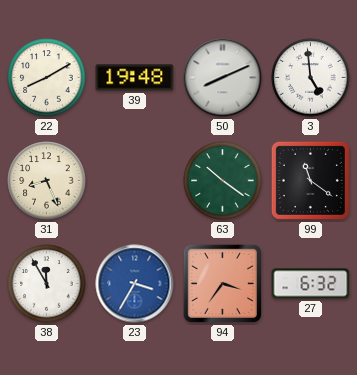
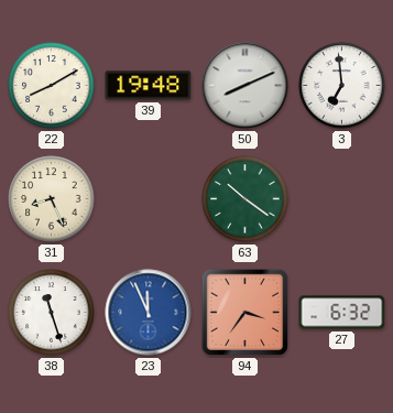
3: 4:59 -> 6:59
99: 11:21 -> none
38: 11:55 -> 11:27
23: 3:35 -> 11:56
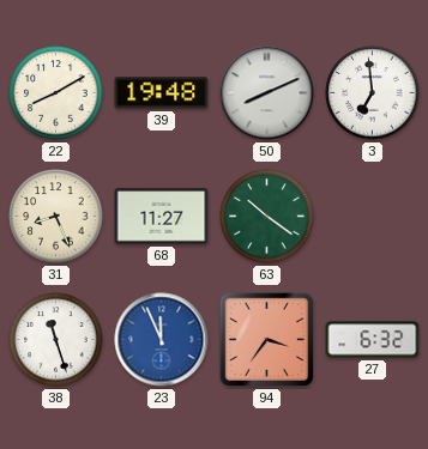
68: none -> 11:27
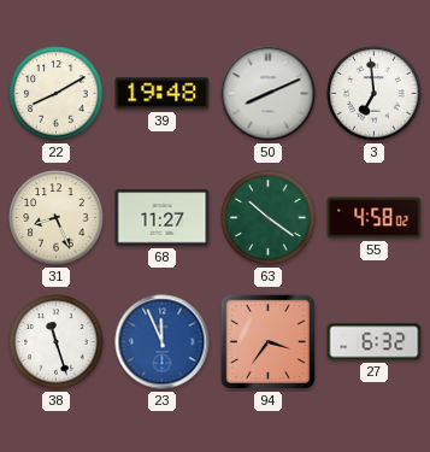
55: none -> 4:58
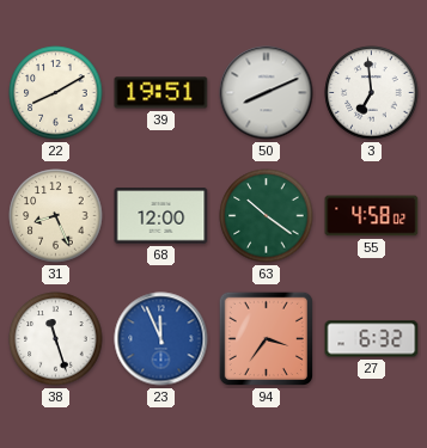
39: 19:48 -> 19:51
68: 11:27 -> 12:00
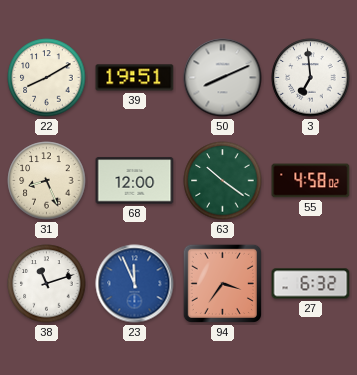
38: 11:27 -> 11:12
